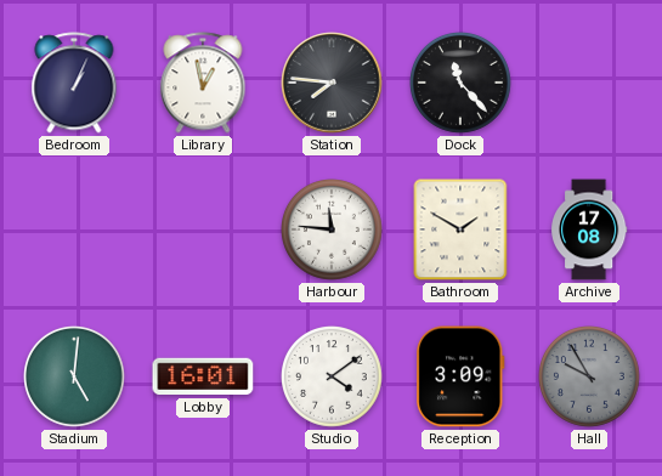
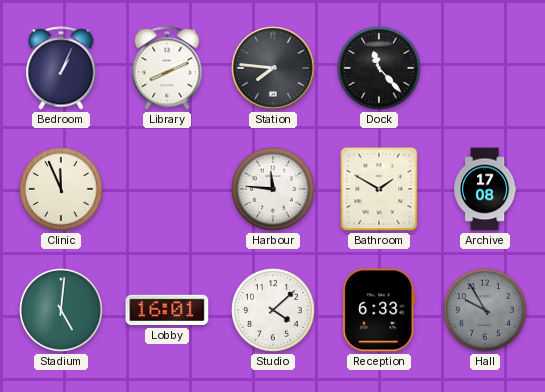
Library: 12:58 -> 8:11
Clinic: none -> 11:56
Studio: 4:09 -> 4:08
Reception: 3:09 -> 6:33
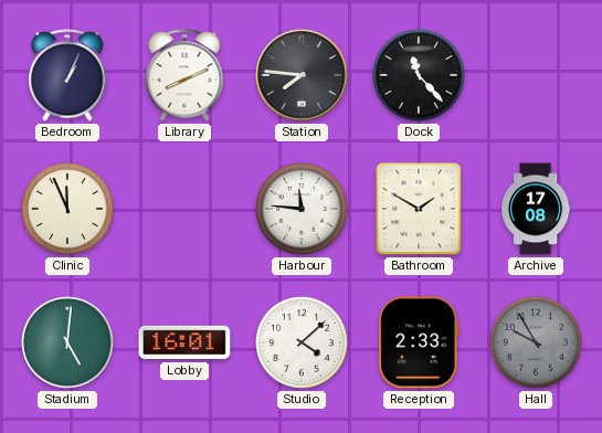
Reception: 6:33 -> 2:33
